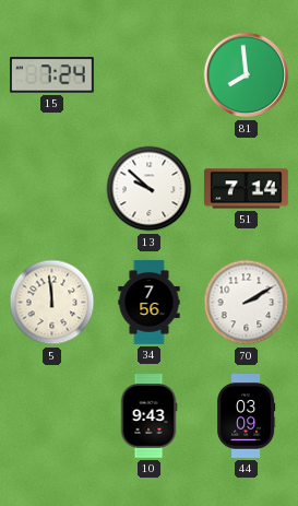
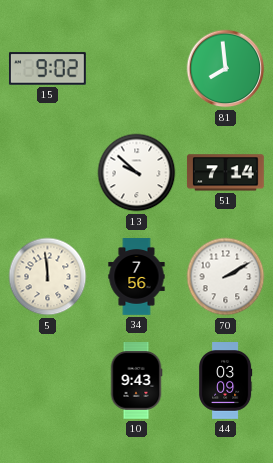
15: 7:24 -> 9:02
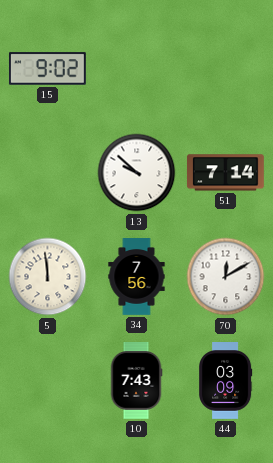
81: 7:59 -> none
70: 2:10 -> 12:10
10: 9:43 -> 7:43
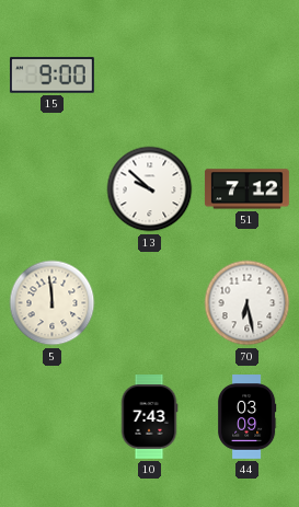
15: 9:02 -> 9:00
51: 7:14 -> 7:12
34: 7:56 -> none
70: 12:10 -> 6:28
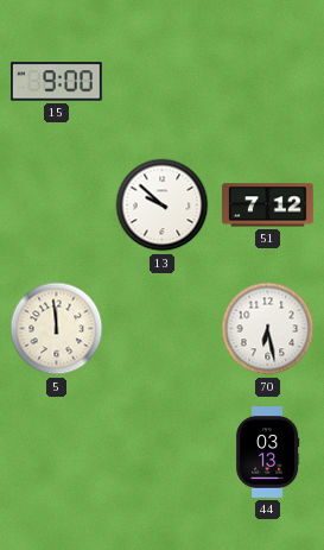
10: 7:43 -> none
44: 03:09 -> 03:13
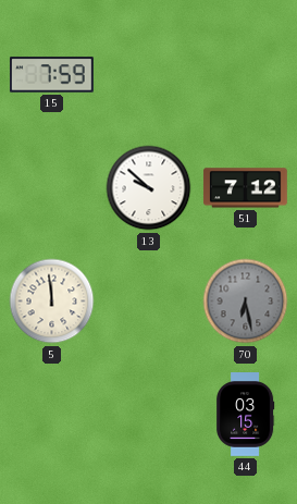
15: 9:00 -> 7:59
70 dial: white -> grey
44: 03:13 -> 03:15
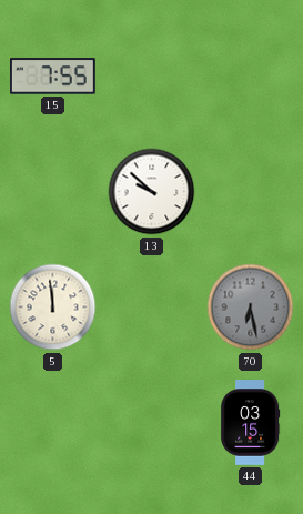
15: 7:59 -> 7:55
51: 7:12 -> none
